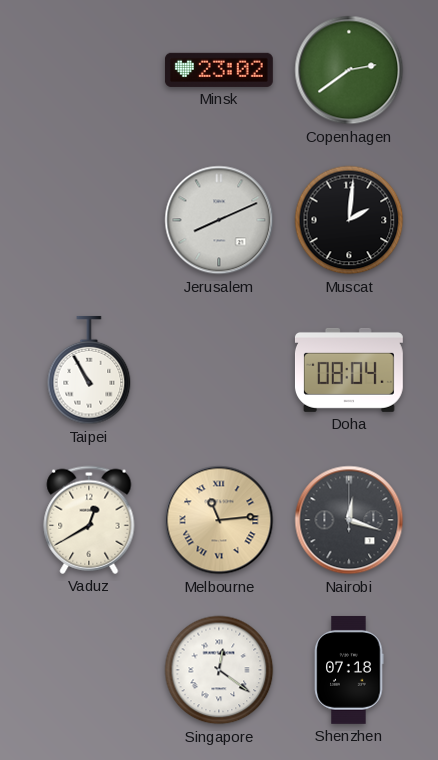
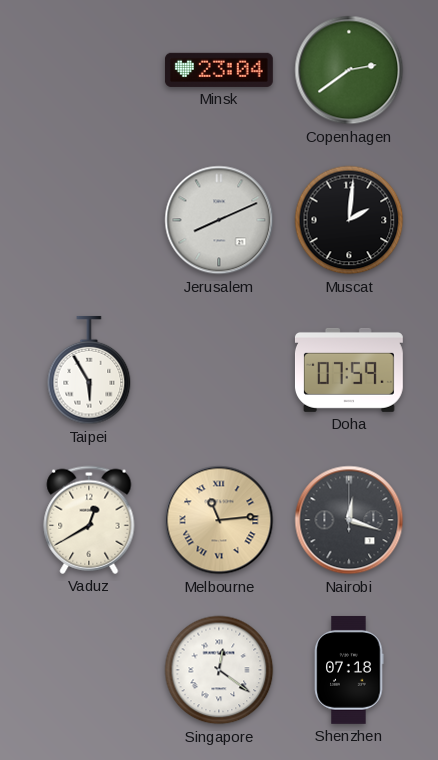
Minsk: 23:02 -> 23:04
Taipei: 10:55 -> 5:55
Doha: 08:04 -> 07:59
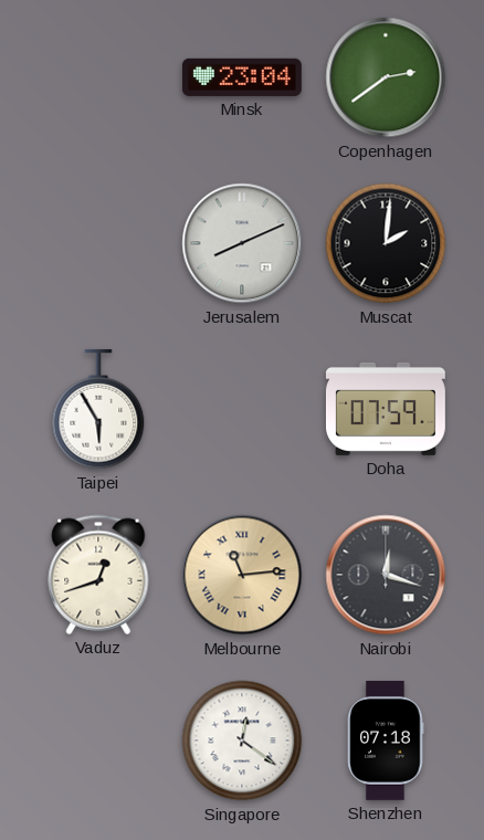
Vaduz: 12:40 -> 12:42
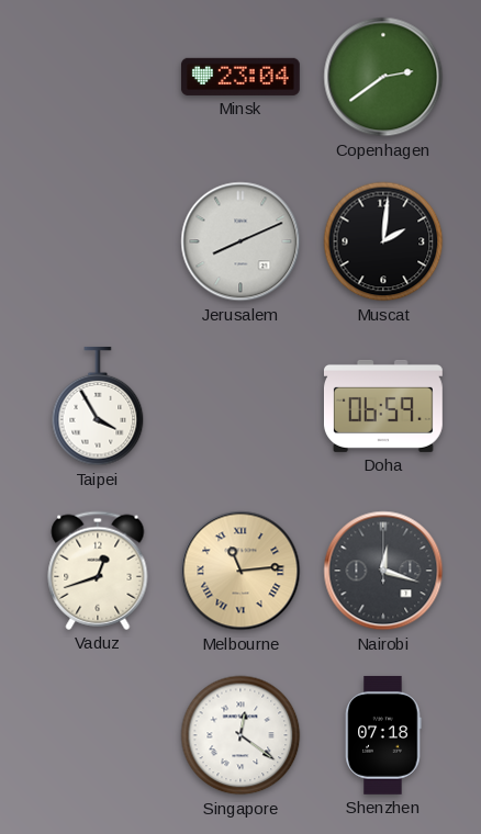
Taipei: 5:55 -> 3:55
Doha: 07:59 -> 06:59
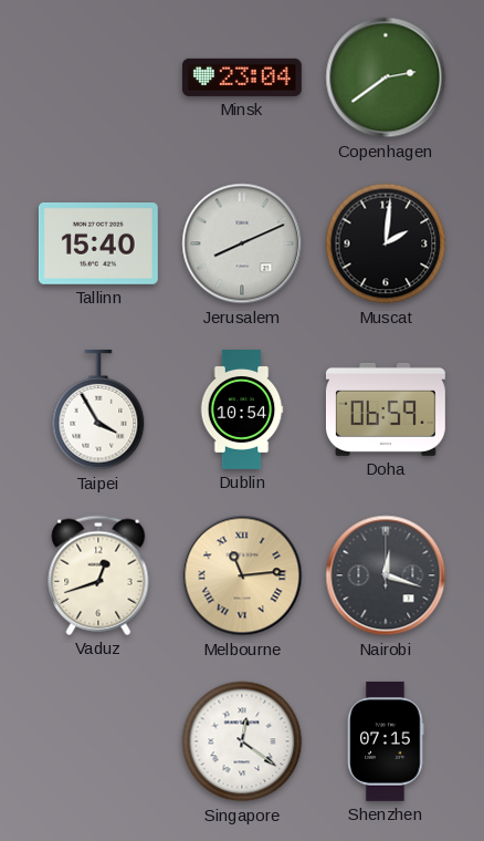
Tallinn: none -> 15:40
Dublin: none -> 10:54
Shenzhen: 07:18 -> 07:15
